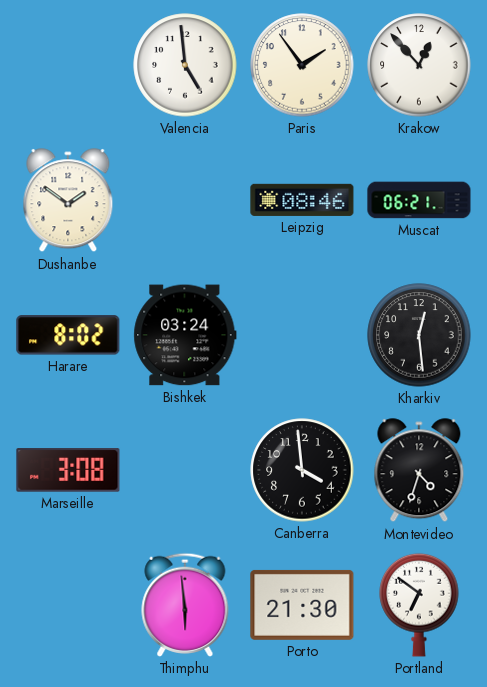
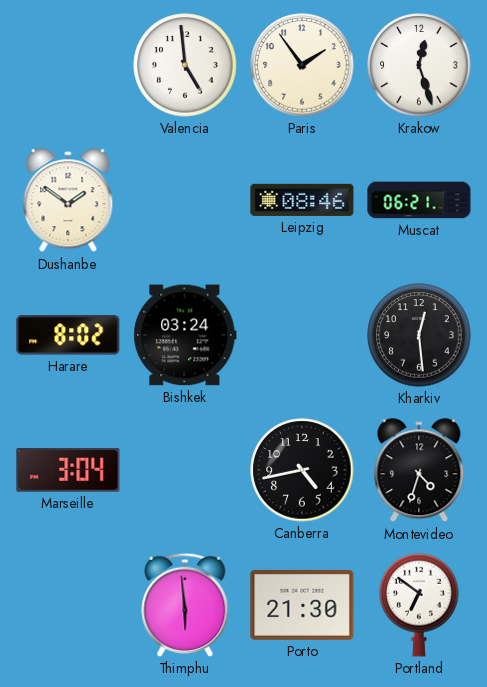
Krakow: 12:53 -> 12:27
Marseille: 3:08 -> 3:04
Canberra: 3:59 -> 4:43
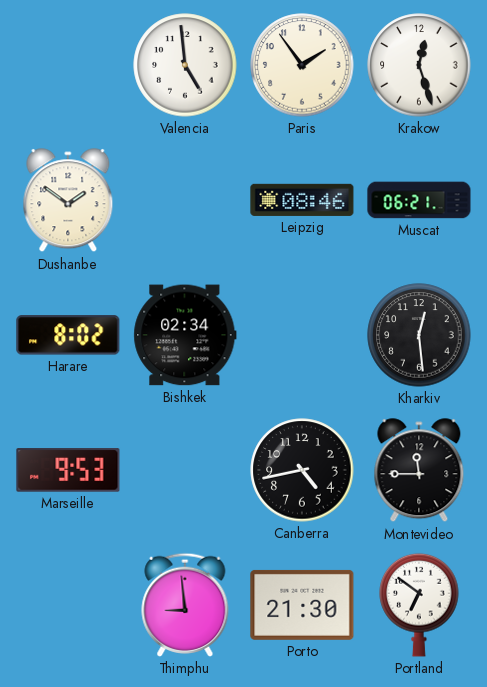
Bishkek: 03:24 -> 02:34
Marseille: 3:04 -> 9:53
Montevideo: 4:33 -> 11:45
Thimphu: 5:59 -> 8:59
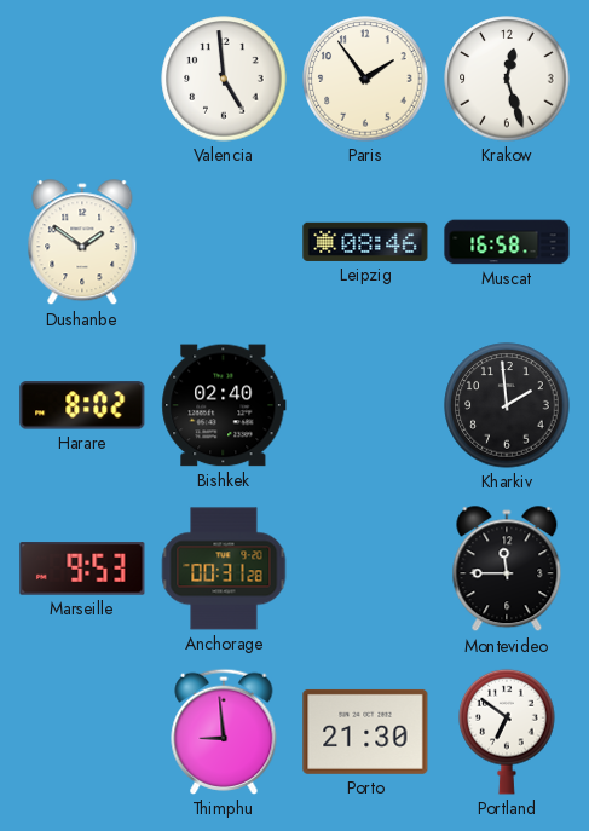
Muscat: 06:21 -> 16:58
Bishkek: 02:34 -> 02:40
Kharkiv: 12:29 -> 1:59
Anchorage: none -> 00:31
Canberra: 4:43 -> none
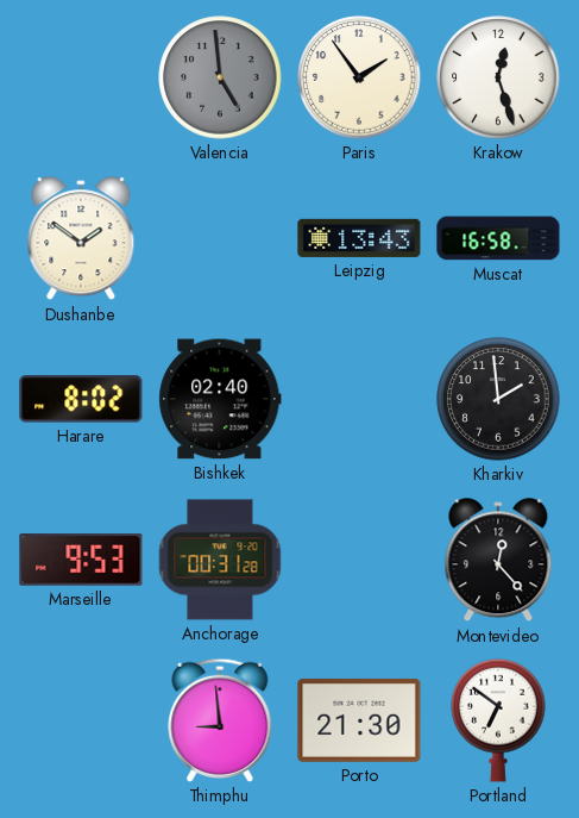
Valencia dial: white -> grey
Leipzig: 08:46 -> 13:43
Montevideo: 11:45 -> 12:23
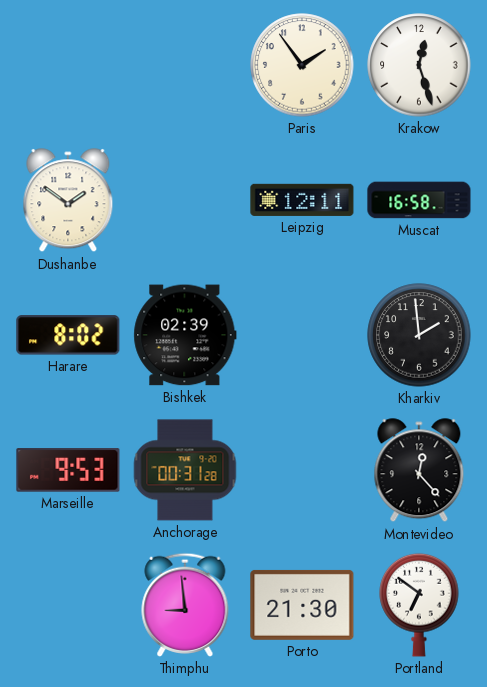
Valencia: 4:59 -> none
Leipzig: 13:43 -> 12:11
Bishkek: 02:40 -> 02:39
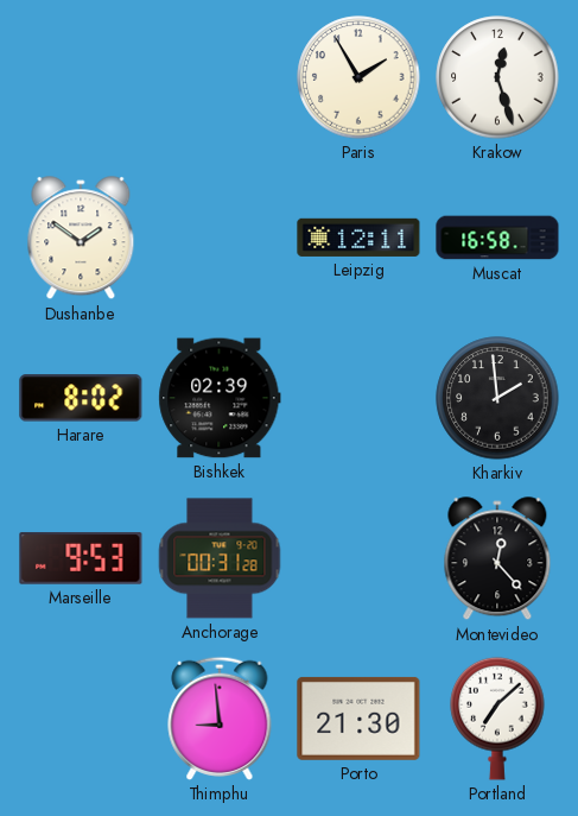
Paris: 1:54 -> 1:55
Portland: 6:51 -> 7:08
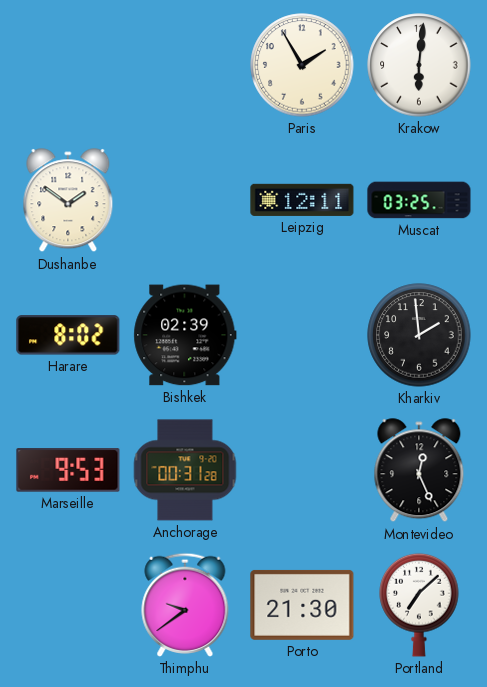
Krakow: 12:27 -> 6:01
Muscat: 16:58 -> 03:25
Montevideo: 12:23 -> 12:26
Thimphu: 8:59 -> 9:39
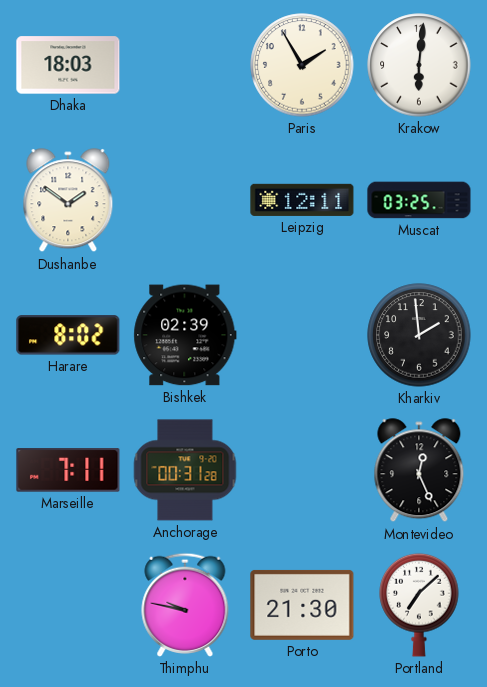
Dhaka: none -> 18:03
Marseille: 9:53 -> 7:11
Thimphu: 9:39 -> 9:47
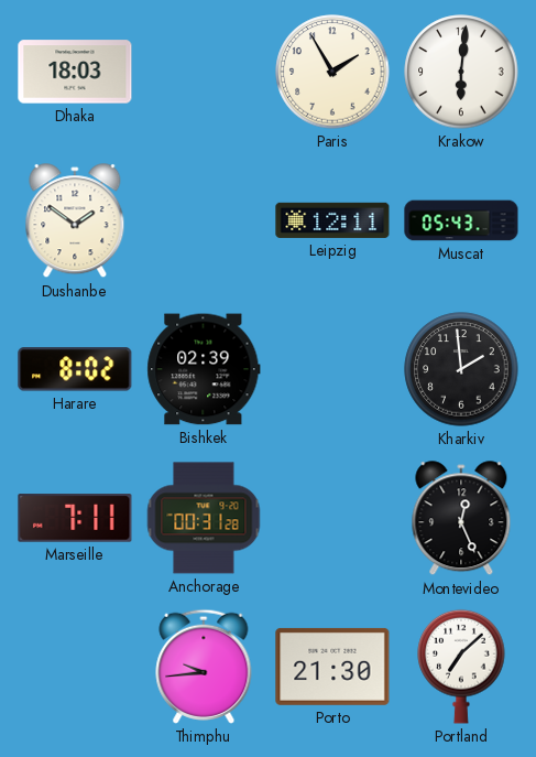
Muscat: 03:25 -> 05:43
Thimphu: 9:47 -> 9:44
